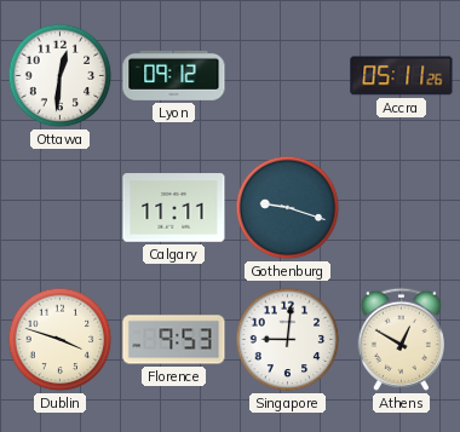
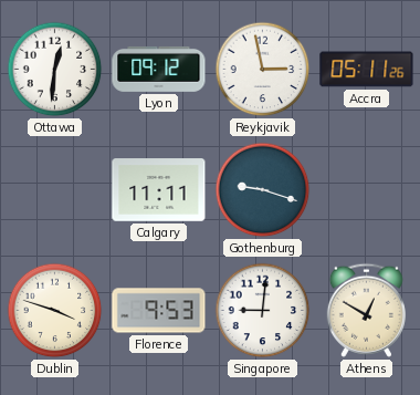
Reykjavik: none -> 2:58
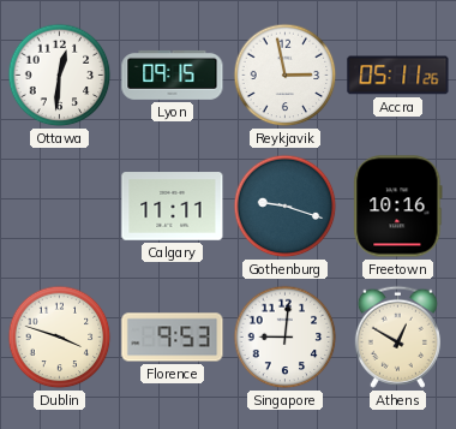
Lyon: 09:12 -> 09:15
Freetown: none -> 10:16
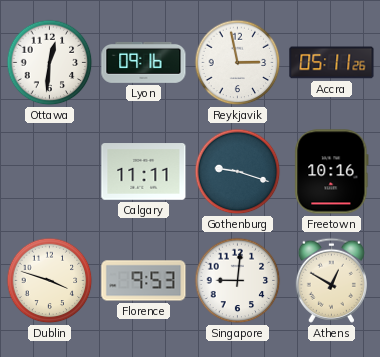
Lyon: 09:15 -> 09:16
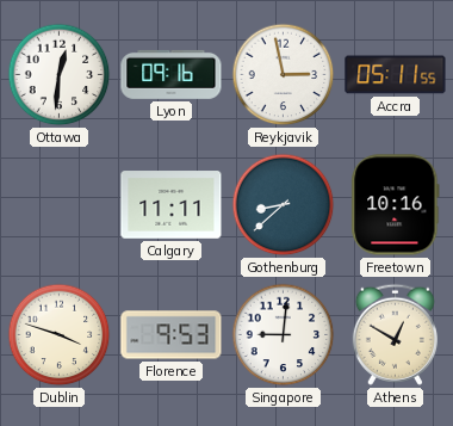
Accra: 05:11:26 -> 05:11:55
Gothenburg: 9:18 -> 8:38
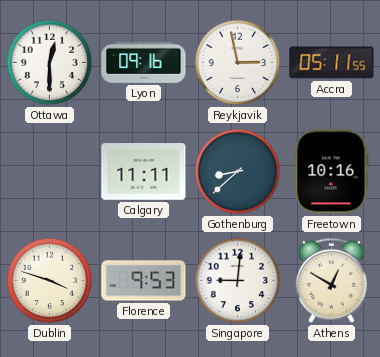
Ottawa: 12:31 -> 12:30
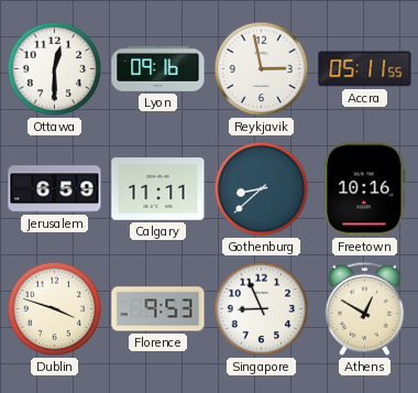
Jerusalem: none -> 6:59
Singapore: 9:01 -> 8:56
